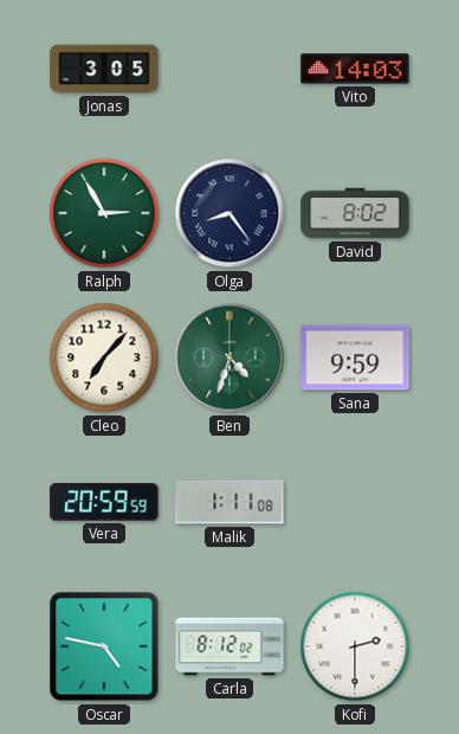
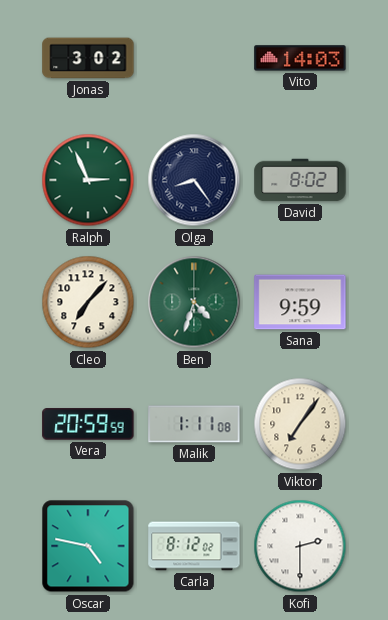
Jonas: 3:05 -> 3:02
Ralph: 2:55 -> 2:56
Viktor: none -> 7:06
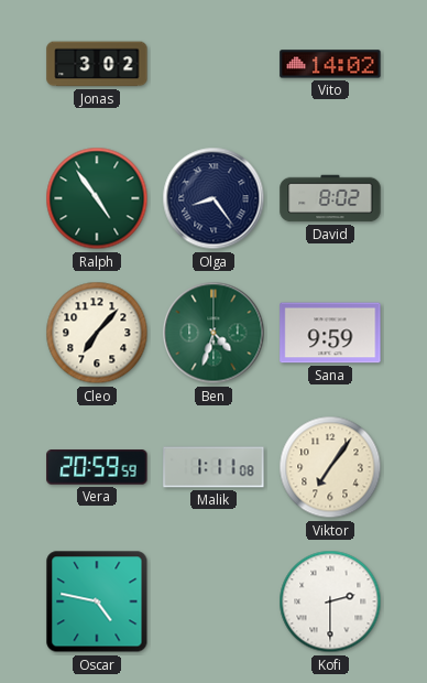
Vito: 14:03 -> 14:02
Ralph: 2:56 -> 4:54
Carla: 8:12 -> none
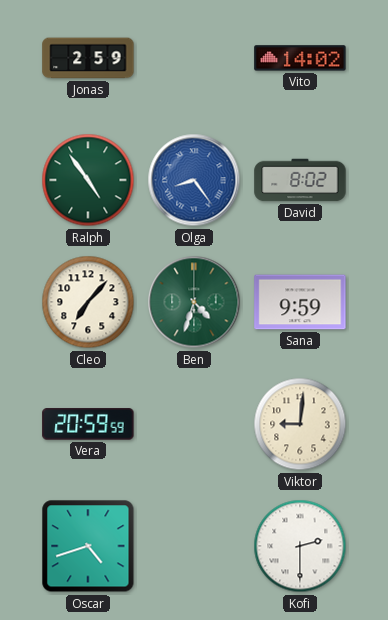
Jonas: 3:02 -> 2:59
Olga dial: navy -> blue
Malik: 1:11 -> none
Viktor: 7:06 -> 9:01
Oscar: 4:47 -> 4:42
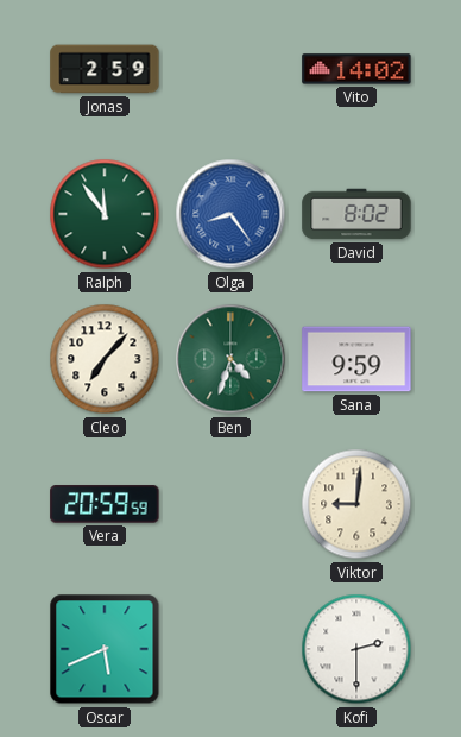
Ralph: 4:54 -> 11:54
Oscar: 4:42 -> 5:41
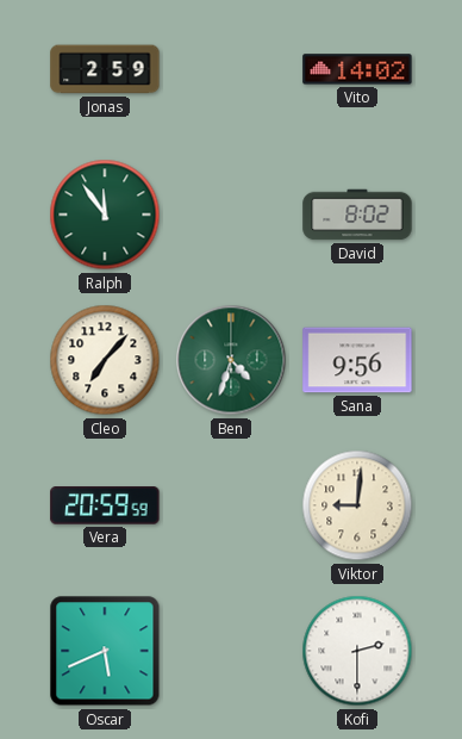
Olga: 8:24 -> none
Sana: 9:59 -> 9:56
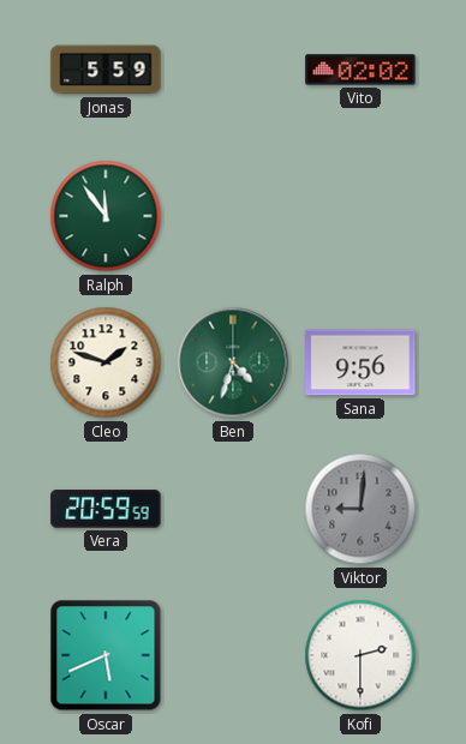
Jonas: 2:59 -> 5:59
Vito: 14:02 -> 02:02
David: 8:02 -> none
Cleo: 7:07 -> 1:48
Viktor dial: cream -> grey
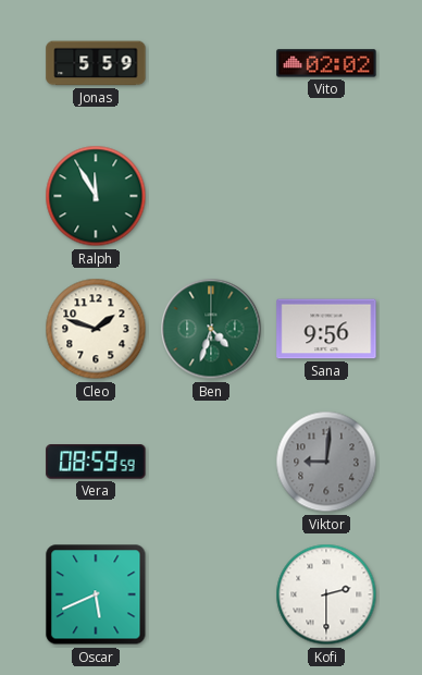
Ralph: 11:54 -> 11:55
Vera: 20:59 -> 08:59
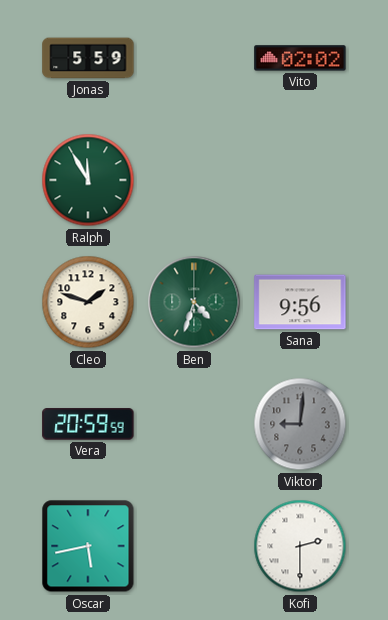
Vera: 08:59 -> 20:59
Oscar: 5:41 -> 5:43
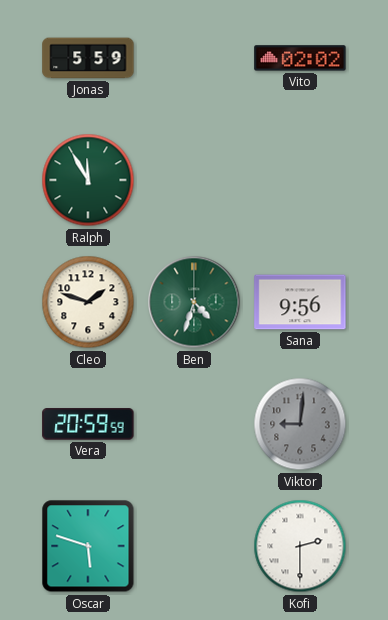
Oscar: 5:43 -> 5:48
